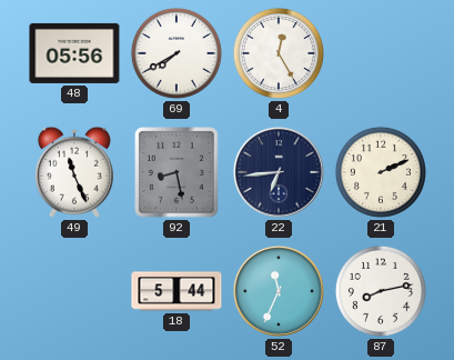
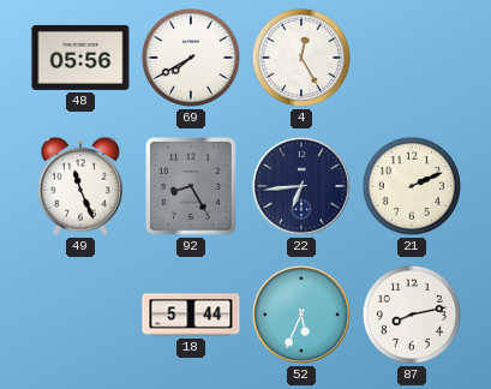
92: 8:28 -> 8:25
52: 11:34 -> 5:34
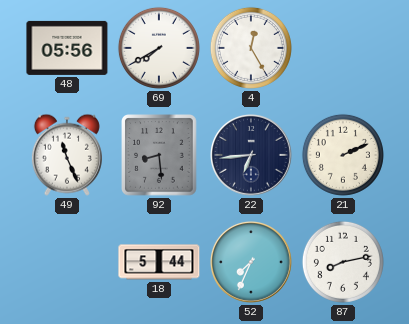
92: 8:25 -> 8:29
52: 5:34 -> 7:34
